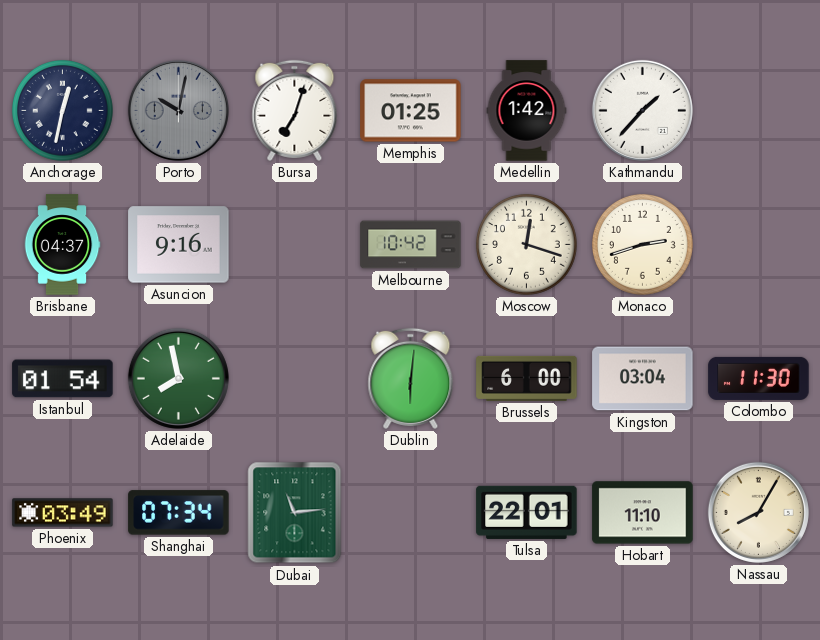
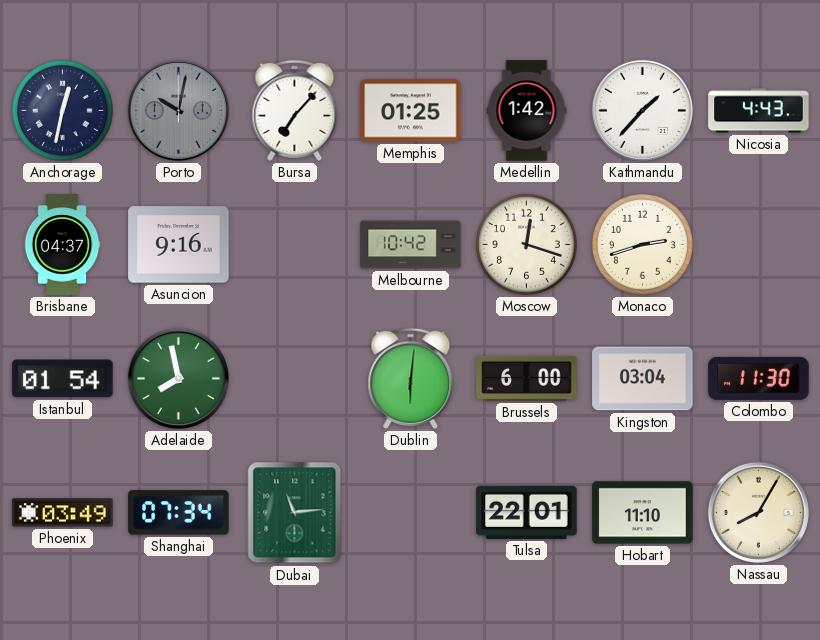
Bursa: 7:03 -> 7:07
Nicosia: none -> 4:43
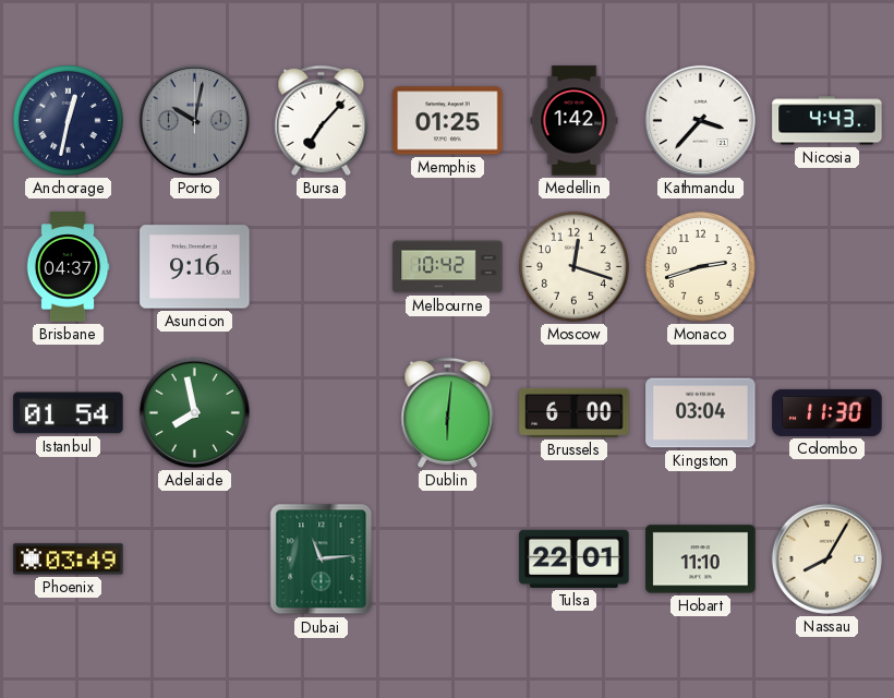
Kathmandu: 1:37 -> 3:37
Shanghai: 07:34 -> none
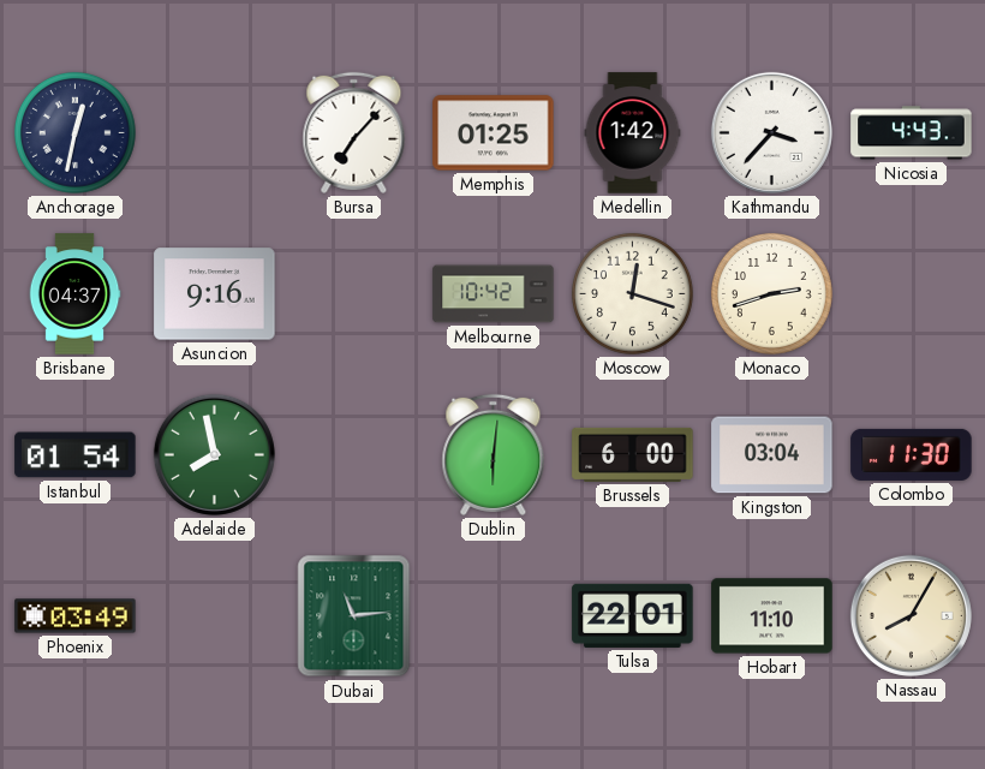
Porto: 10:02 -> none
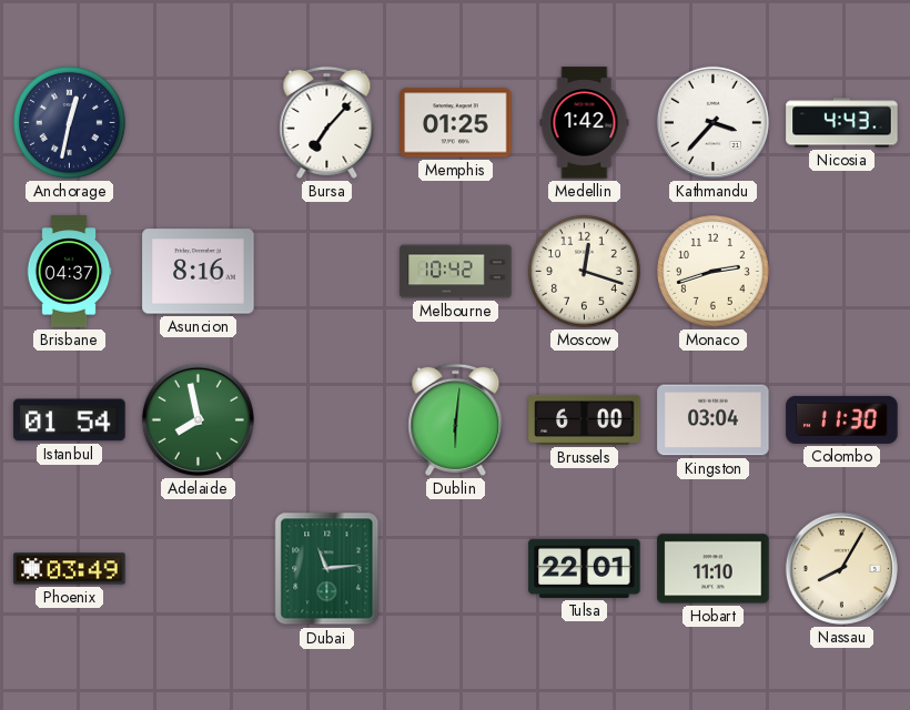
Asuncion: 9:16 -> 8:16
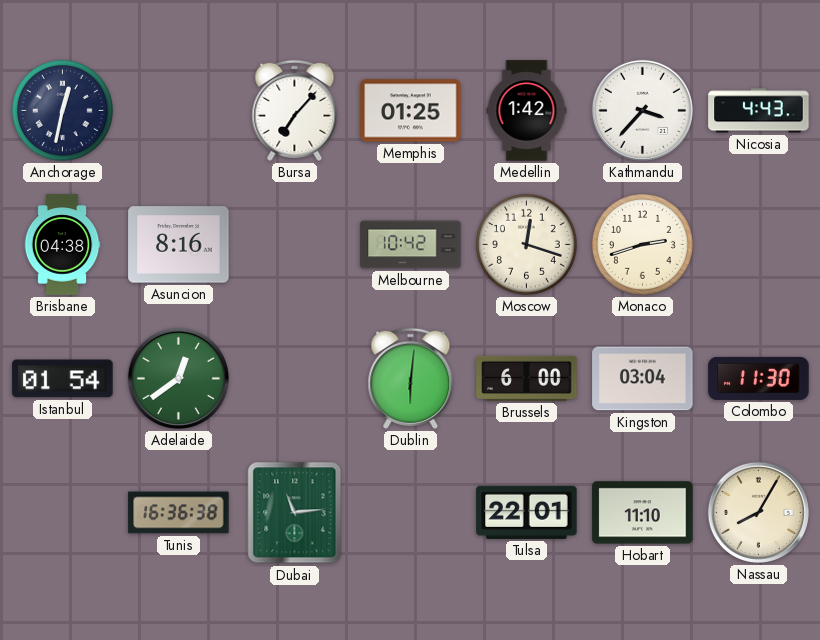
Brisbane: 04:37 -> 04:38
Adelaide: 7:58 -> 12:39
Phoenix: 03:49 -> none
Tunis: none -> 16:36
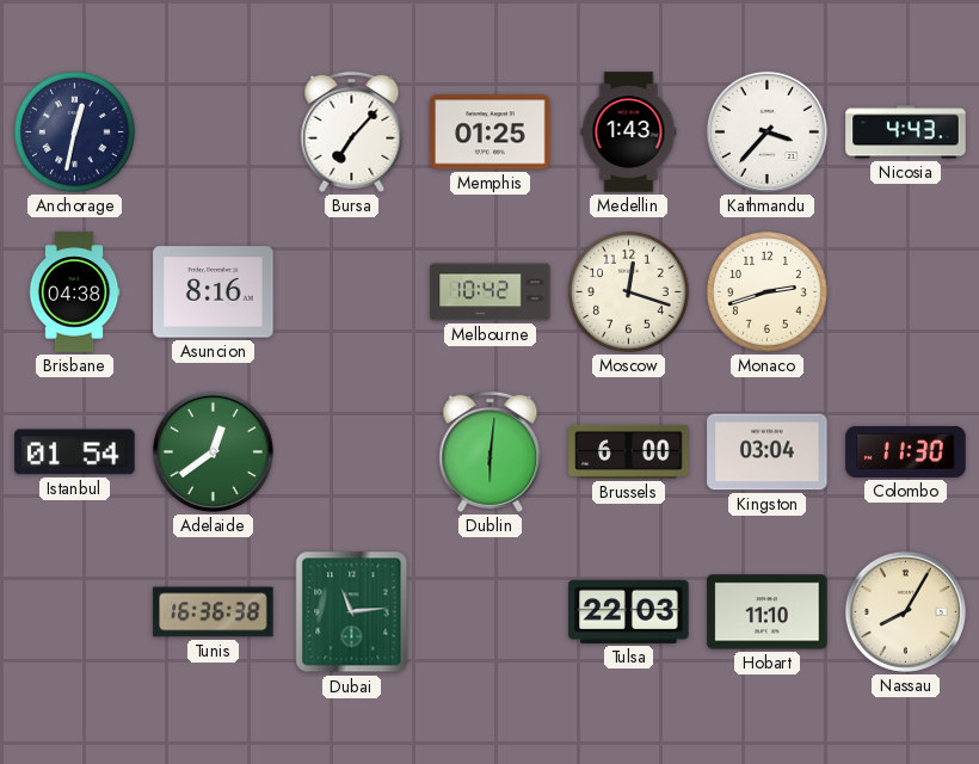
Medellin: 1:42 -> 1:43
Tulsa: 22:01 -> 22:03
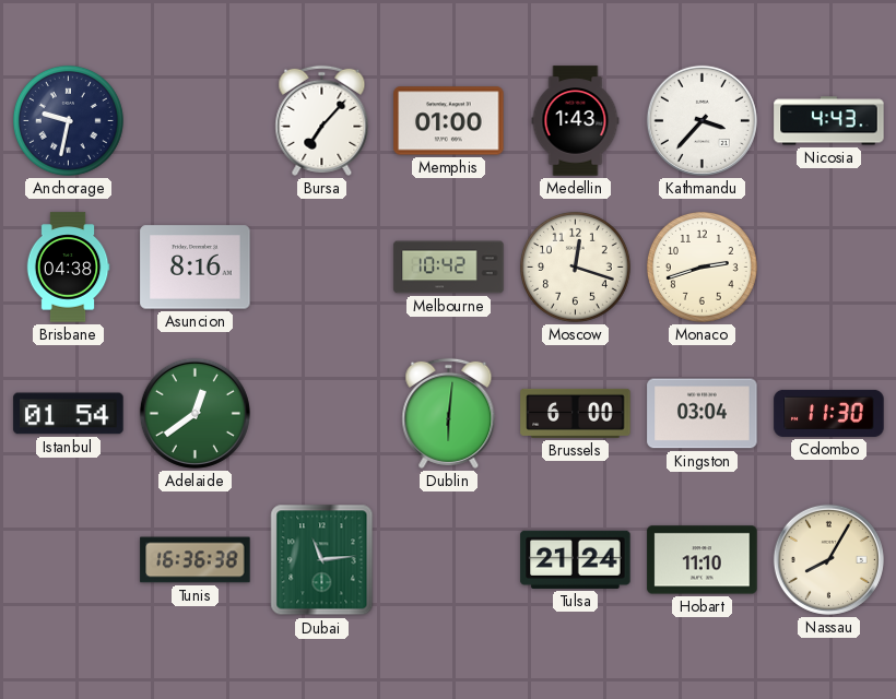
Anchorage: 12:32 -> 9:32
Memphis: 01:25 -> 01:00
Tulsa: 22:03 -> 21:24
